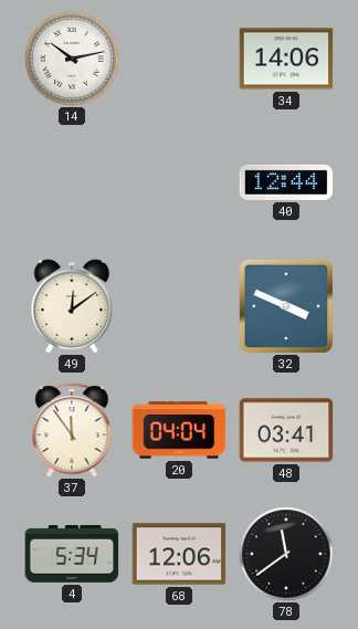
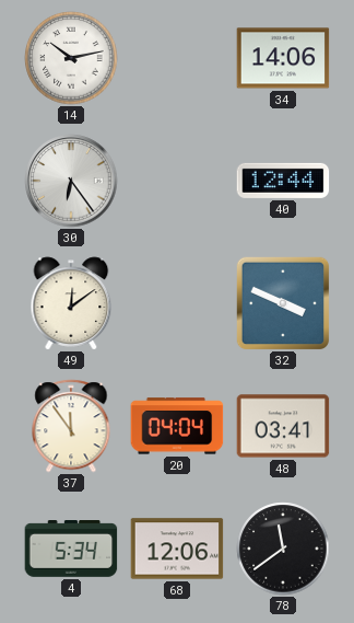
30: none -> 6:24
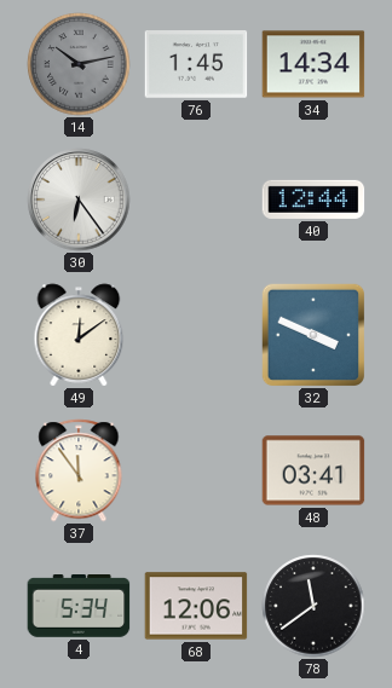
14 dial: white -> grey
76: none -> 1:45
34: 14:06 -> 14:34
20: 04:04 -> none
